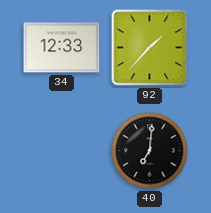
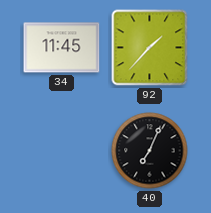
34: 12:33 -> 11:45
40: 7:01 -> 7:04
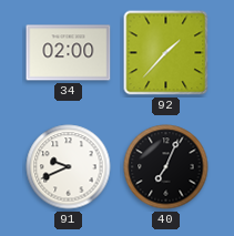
34: 11:45 -> 02:00
91: none -> 9:41
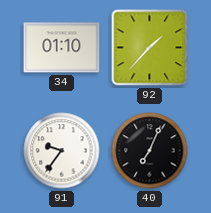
34: 02:00 -> 01:10
91: 9:41 -> 9:36
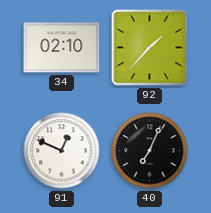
34: 01:10 -> 02:10
91: 9:36 -> 12:49
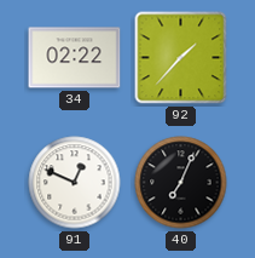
34: 02:10 -> 02:22
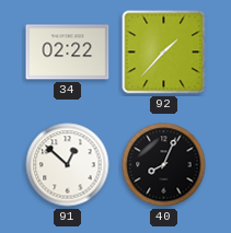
91: 12:49 -> 12:52
40: 7:04 -> 8:04
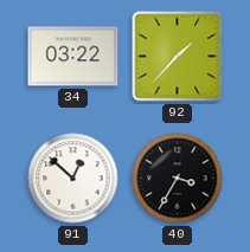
34: 02:22 -> 03:22
40: 8:04 -> 3:35
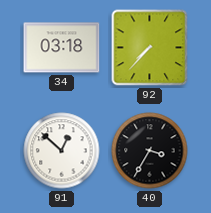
34: 03:22 -> 03:18
92: 1:37 -> 7:37
